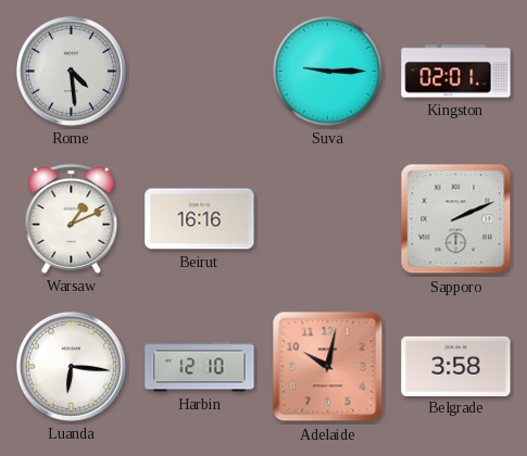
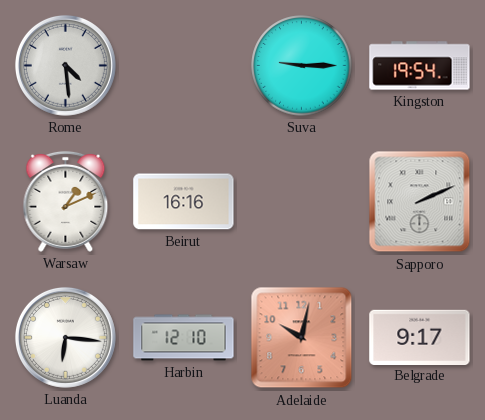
Kingston: 02:01 -> 19:54
Belgrade: 3:58 -> 9:17
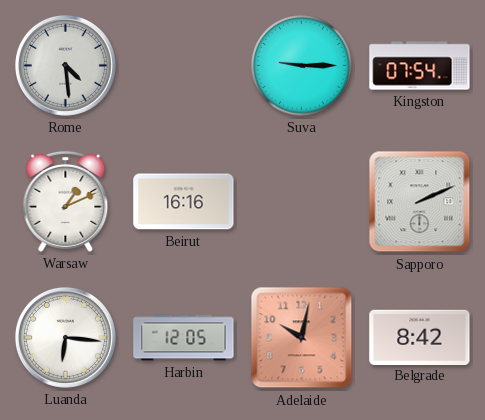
Kingston: 19:54 -> 07:54
Harbin: 12:10 -> 12:05
Belgrade: 9:17 -> 8:42
